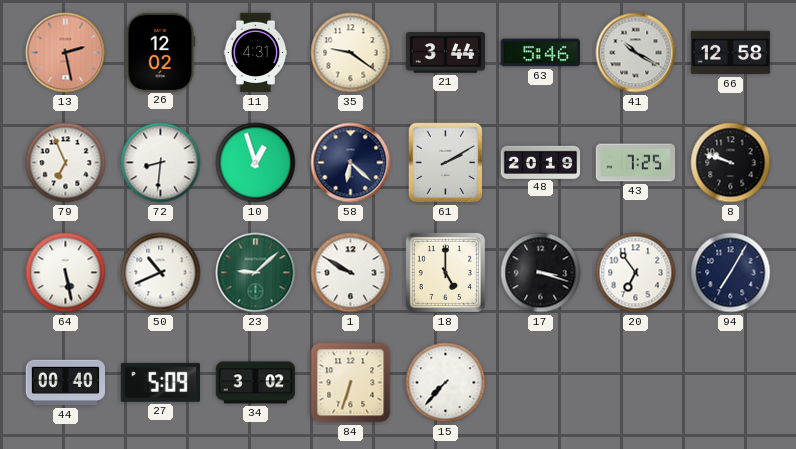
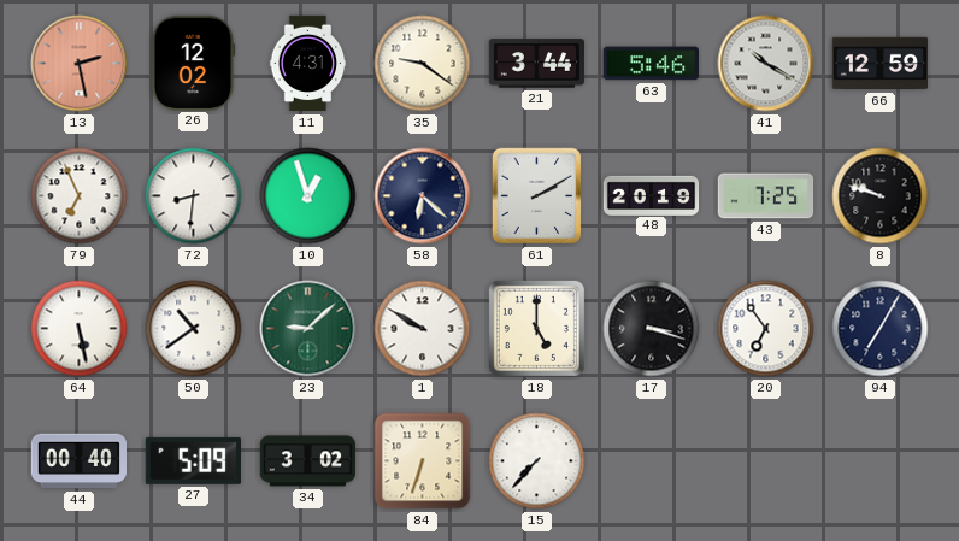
66: 12:58 -> 12:59
50: 10:41 -> 10:39
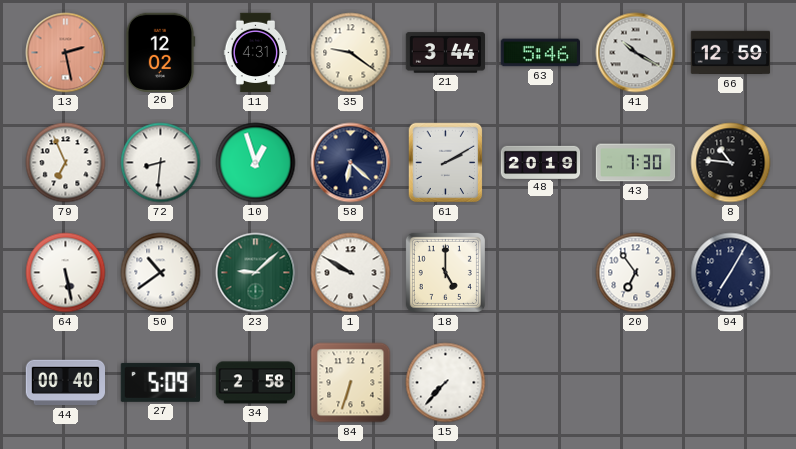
43: 7:25 -> 7:30
8: 9:48 -> 10:46
17: 3:18 -> none
34: 3:02 -> 2:58
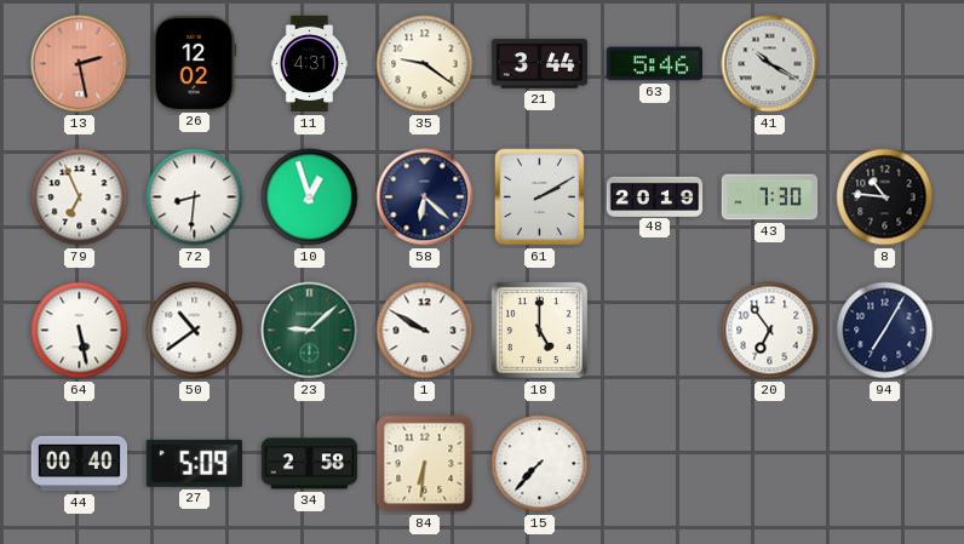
66: 12:59 -> none
84: 6:33 -> 6:31
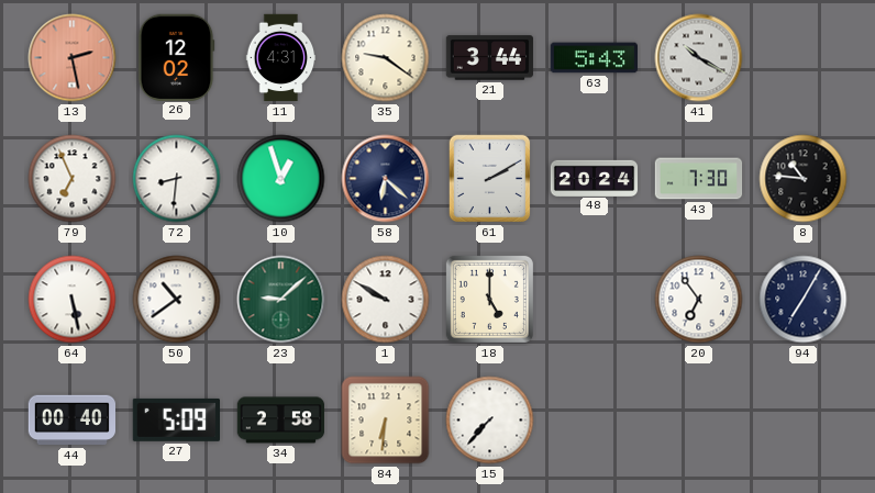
63: 5:46 -> 5:43
48: 20:19 -> 20:24
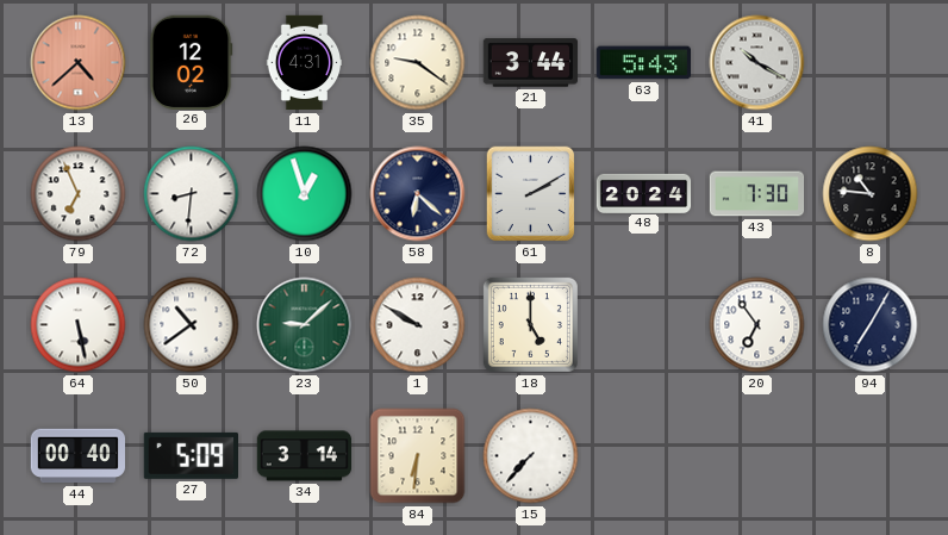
13: 2:28 -> 4:38
34: 2:58 -> 3:14
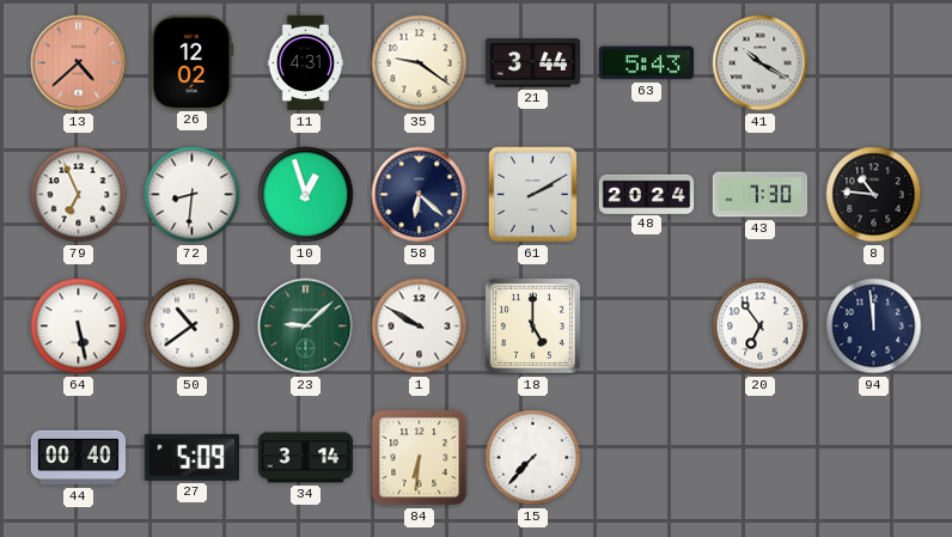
94: 7:05 -> 11:59
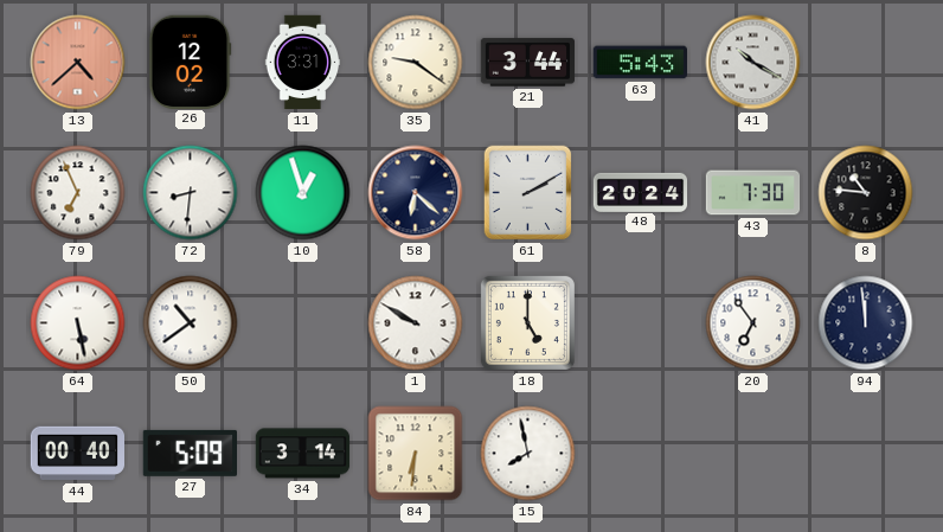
11: 4:31 -> 3:31
23: 9:08 -> none
15: 7:37 -> 7:58
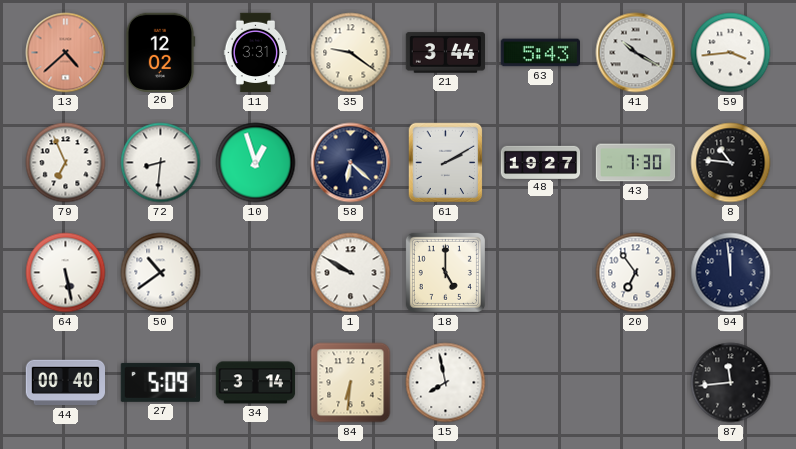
59: none -> 3:44
48: 20:24 -> 19:27
87: none -> 11:44
